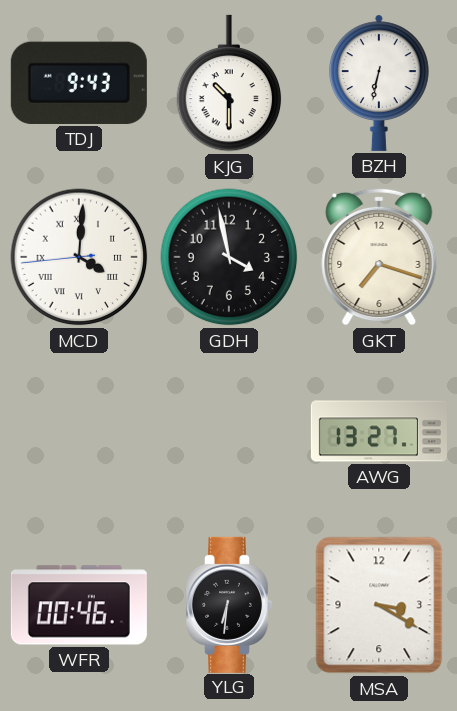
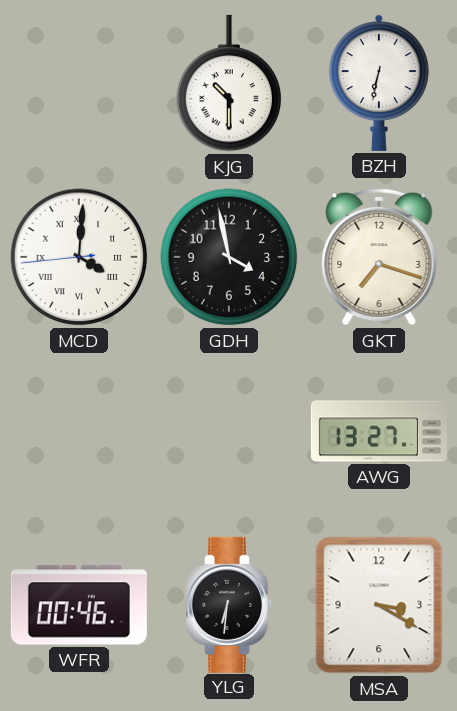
TDJ: 9:43 -> none
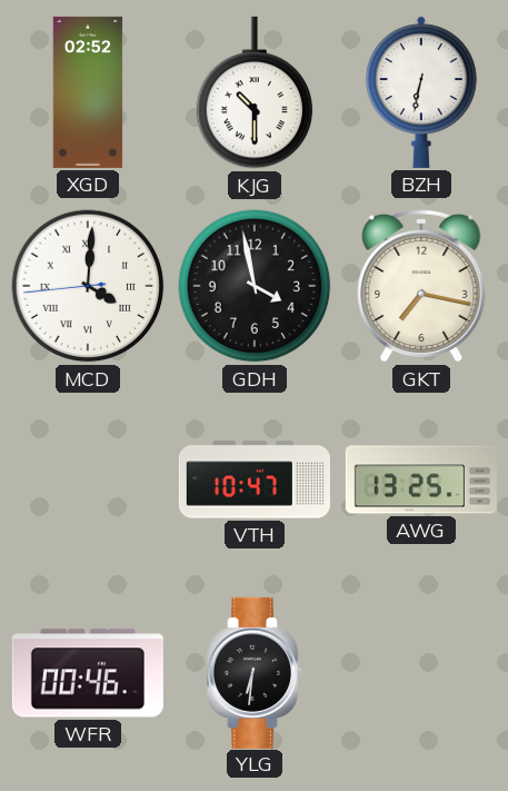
XGD: none -> 02:52
GKT: 7:18 -> 7:17
VTH: none -> 10:47
AWG: 13:27 -> 13:25
MSA: 3:20 -> none
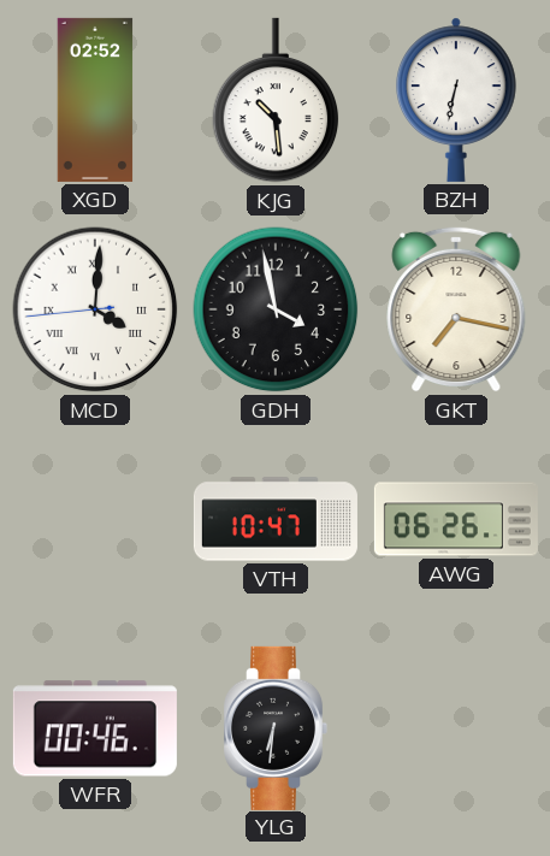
KJG: 10:30 -> 10:29
AWG: 13:25 -> 06:26
